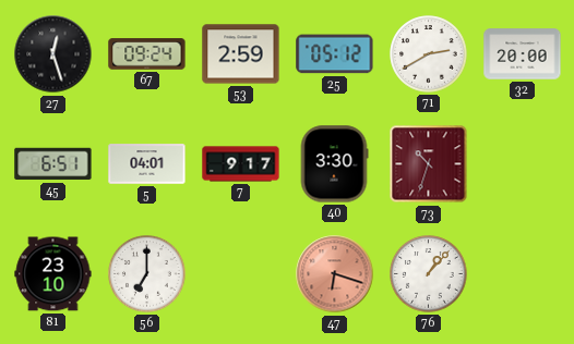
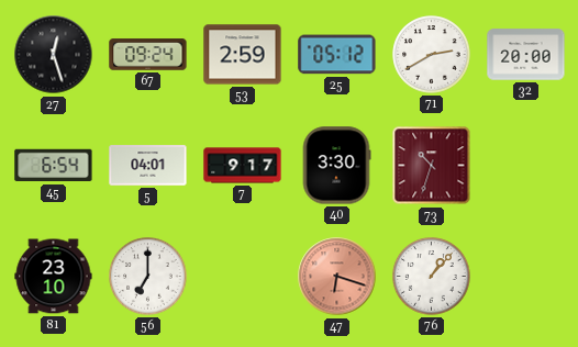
45: 6:51 -> 6:54
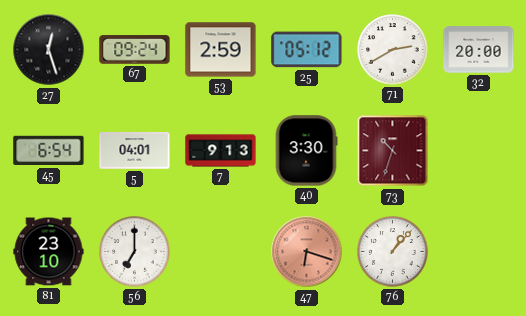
7: 9:17 -> 9:13
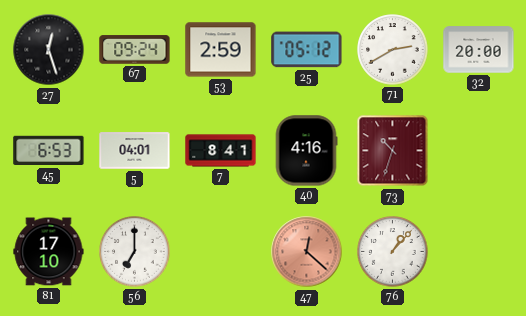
45: 6:54 -> 6:53
7: 9:13 -> 8:41
40: 3:30 -> 4:16
81: 23:10 -> 17:10
47: 6:18 -> 12:22
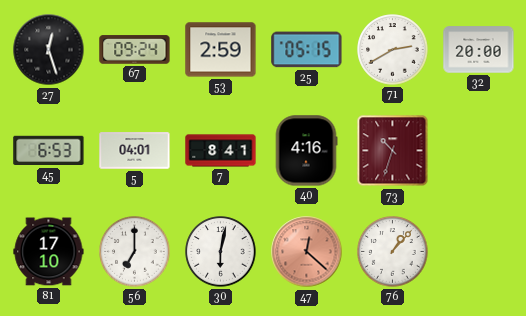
25: 05:12 -> 05:15
30: none -> 6:02
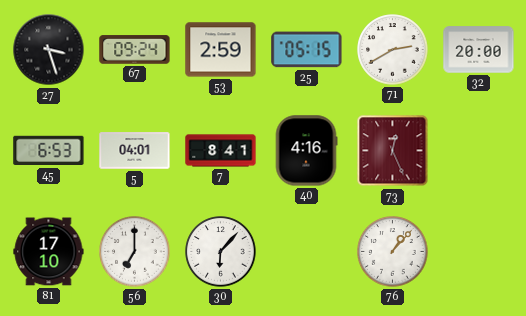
27: 12:27 -> 3:27
73: 10:33 -> 12:26
30: 6:02 -> 6:07
47: 12:22 -> none
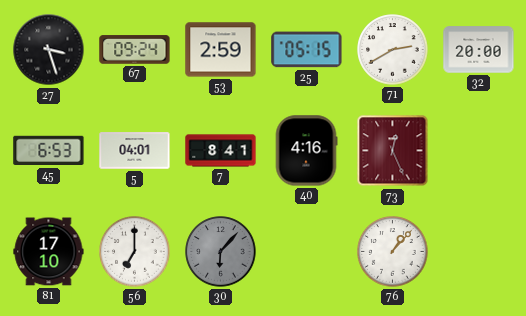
30 dial: white -> grey
